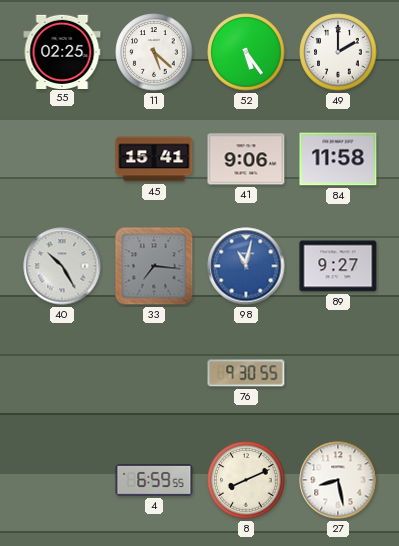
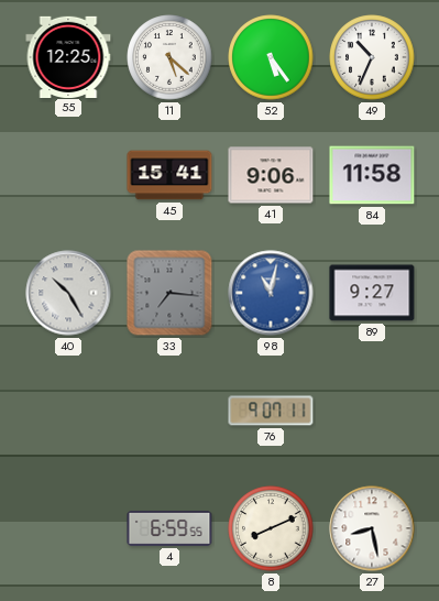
55: 02:25 -> 12:25
49: 2:00 -> 10:34
76: 9:30 -> 9:07
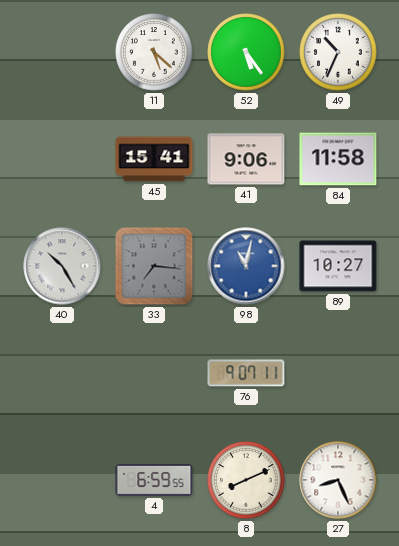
55: 12:25 -> none
89: 9:27 -> 10:27
27: 8:28 -> 8:26
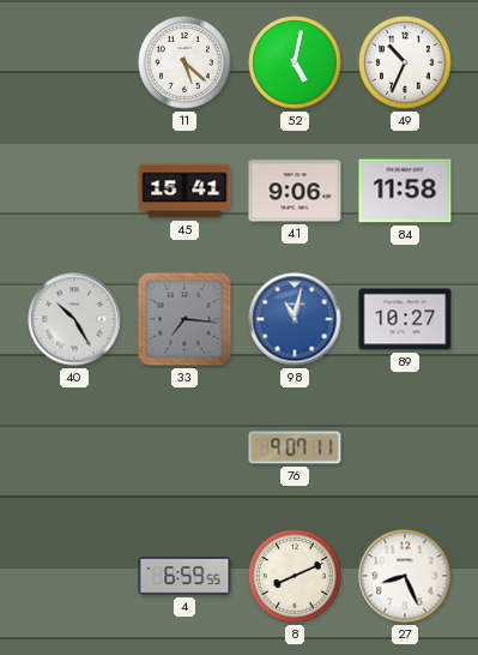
52: 5:24 -> 5:02
